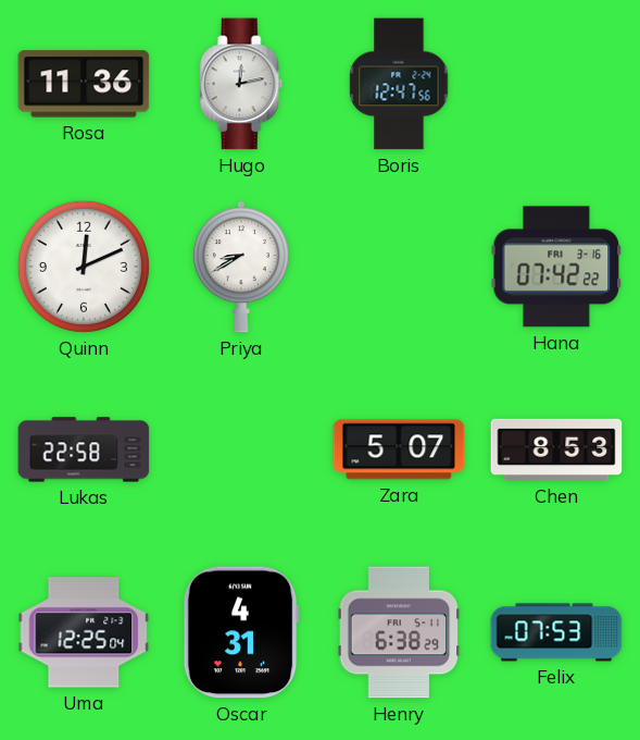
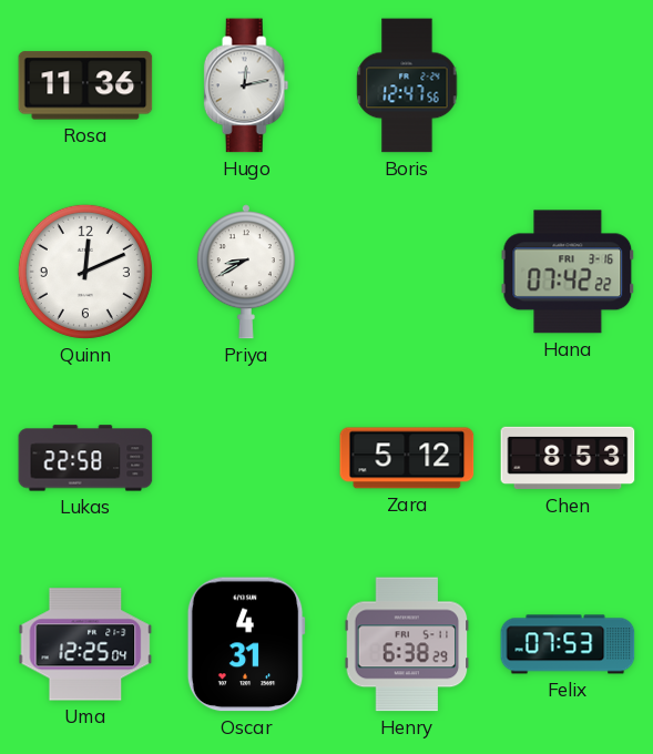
Zara: 5:07 -> 5:12
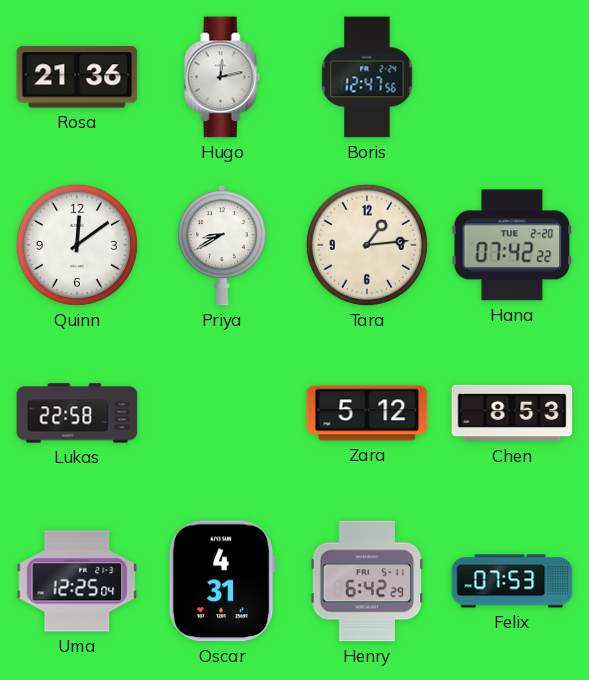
Rosa: 11:36 -> 21:36
Quinn: 12:11 -> 12:09
Tara: none -> 1:14
Hana date: FRI 3-16 -> TUE 2-20
Henry: 6:38 -> 6:42
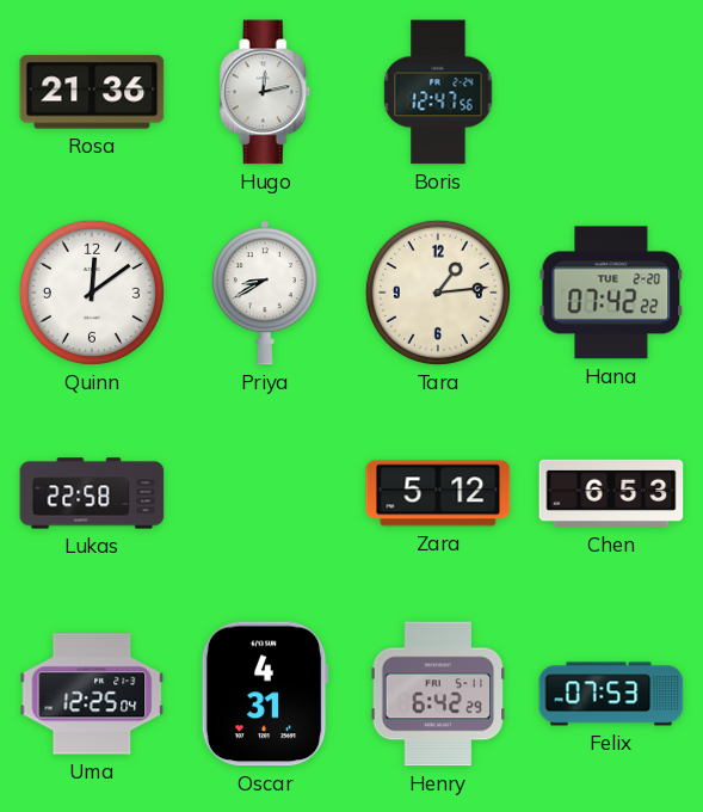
Chen: 8:53 -> 6:53
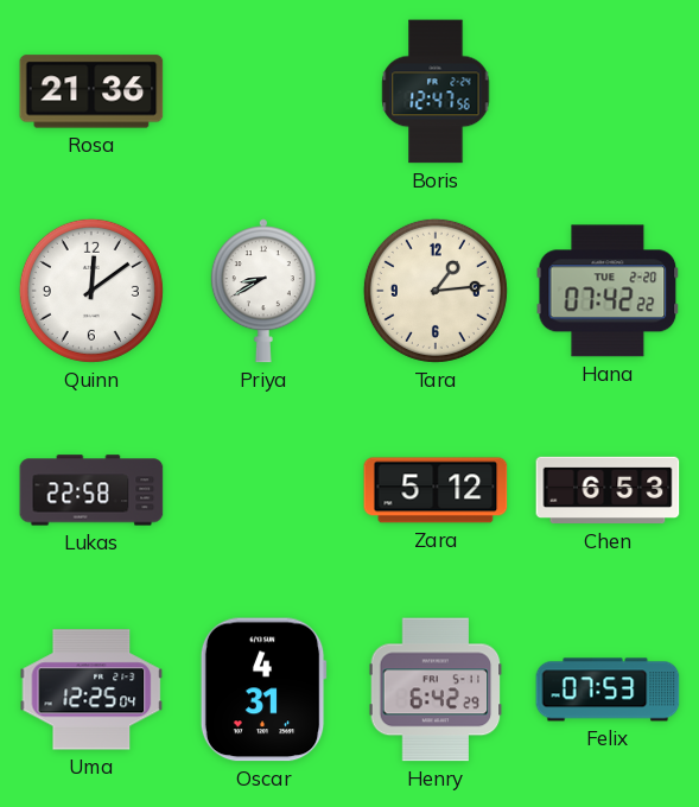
Hugo: 12:13 -> none
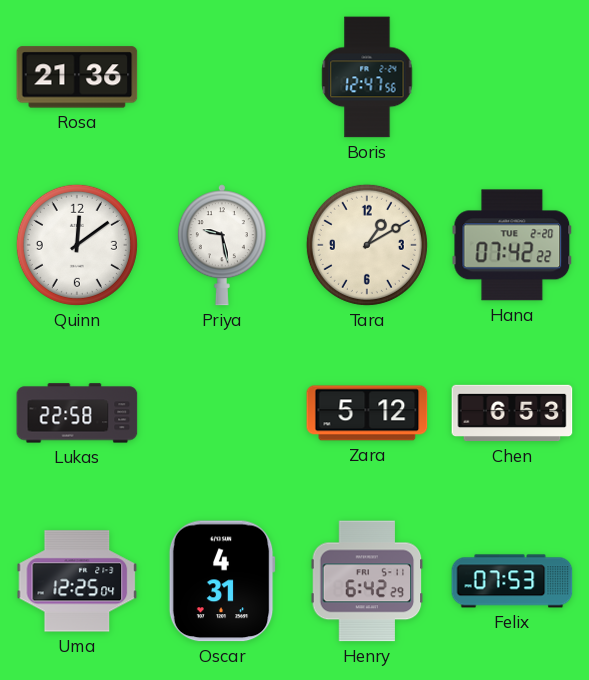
Priya: 8:40 -> 9:28
Tara: 1:14 -> 1:10
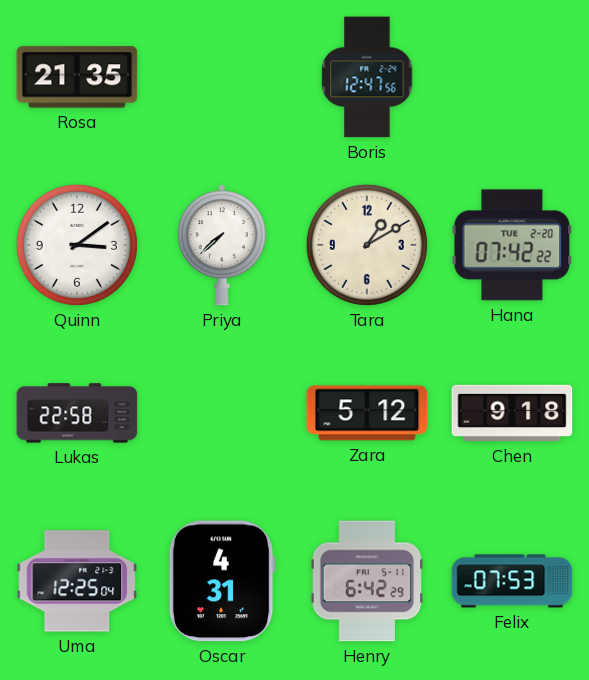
Rosa: 21:36 -> 21:35
Quinn: 12:09 -> 3:09
Priya: 9:28 -> 7:38
Chen: 6:53 -> 9:18
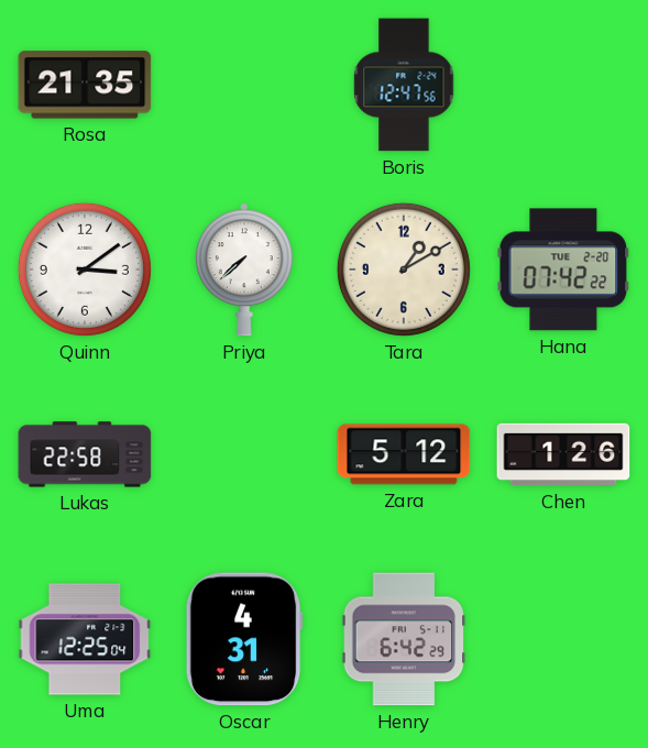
Chen: 9:18 -> 1:26
Felix: 07:53 -> none
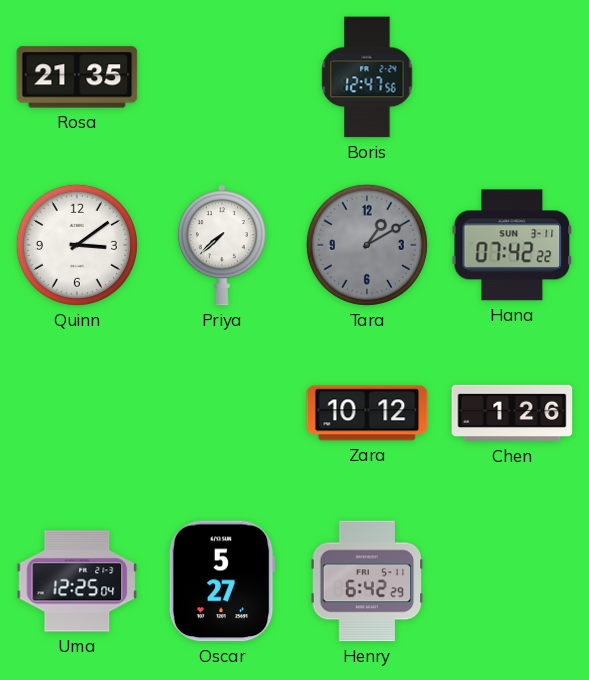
Tara dial: cream -> grey
Hana date: TUE 2-20 -> SUN 3-11
Lukas: 22:58 -> none
Zara: 5:12 -> 10:12
Oscar: 4:31 -> 5:27
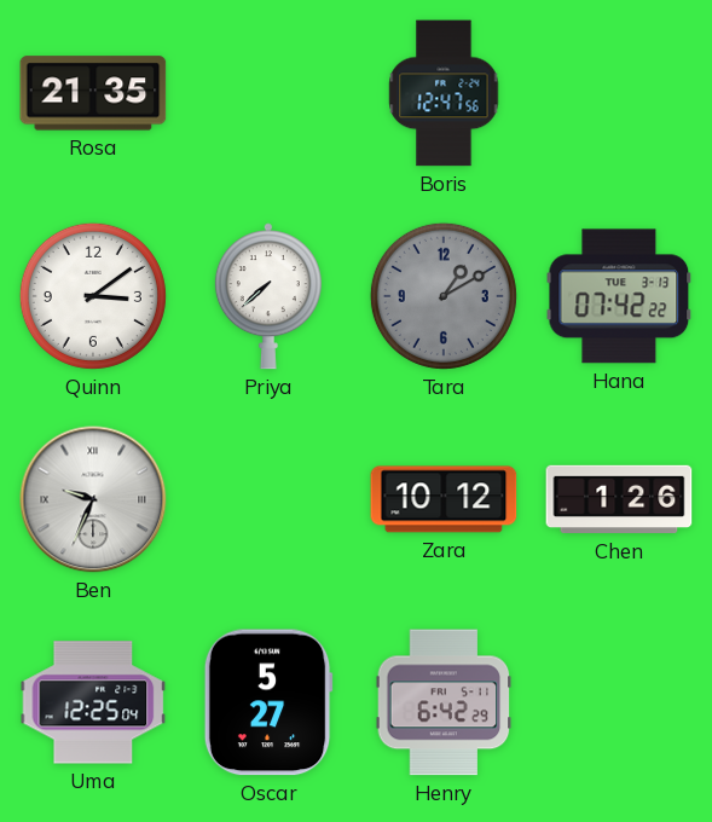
Hana date: SUN 3-11 -> TUE 3-13
Ben: none -> 9:34
